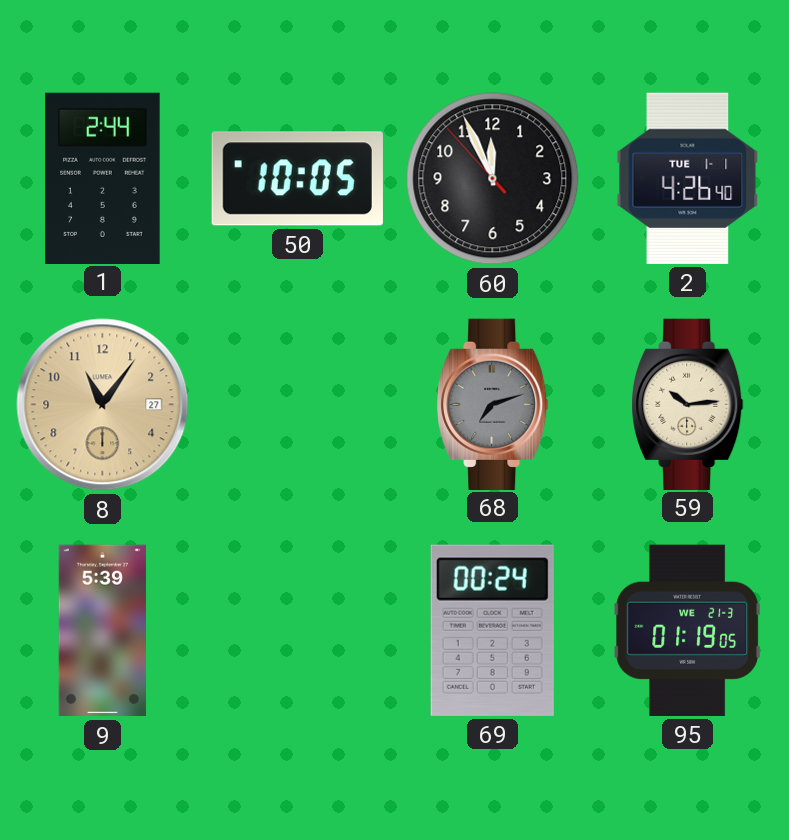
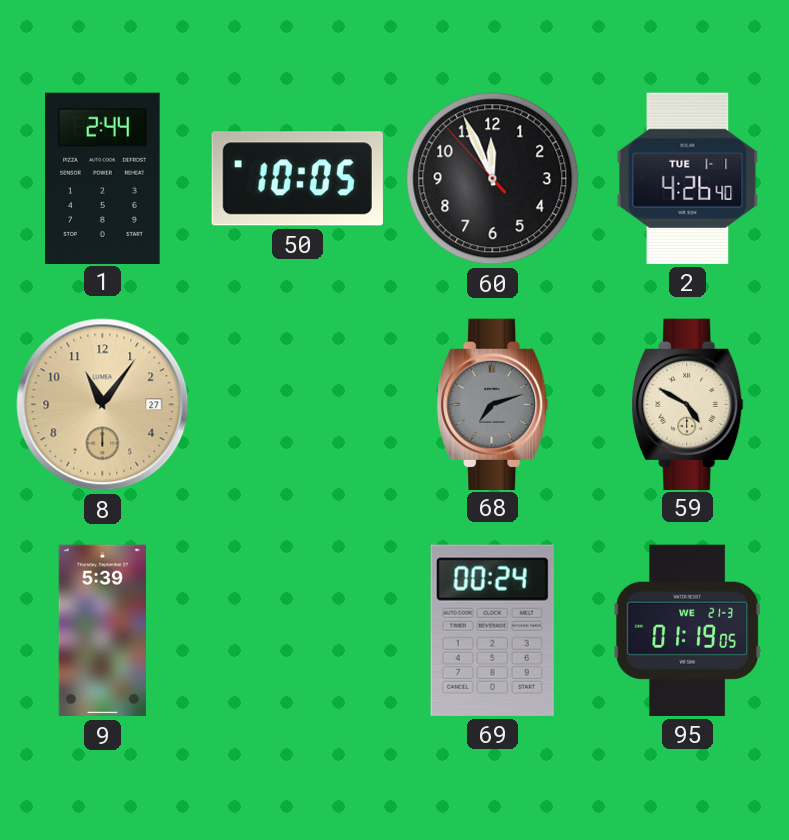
59: 10:14 -> 4:50
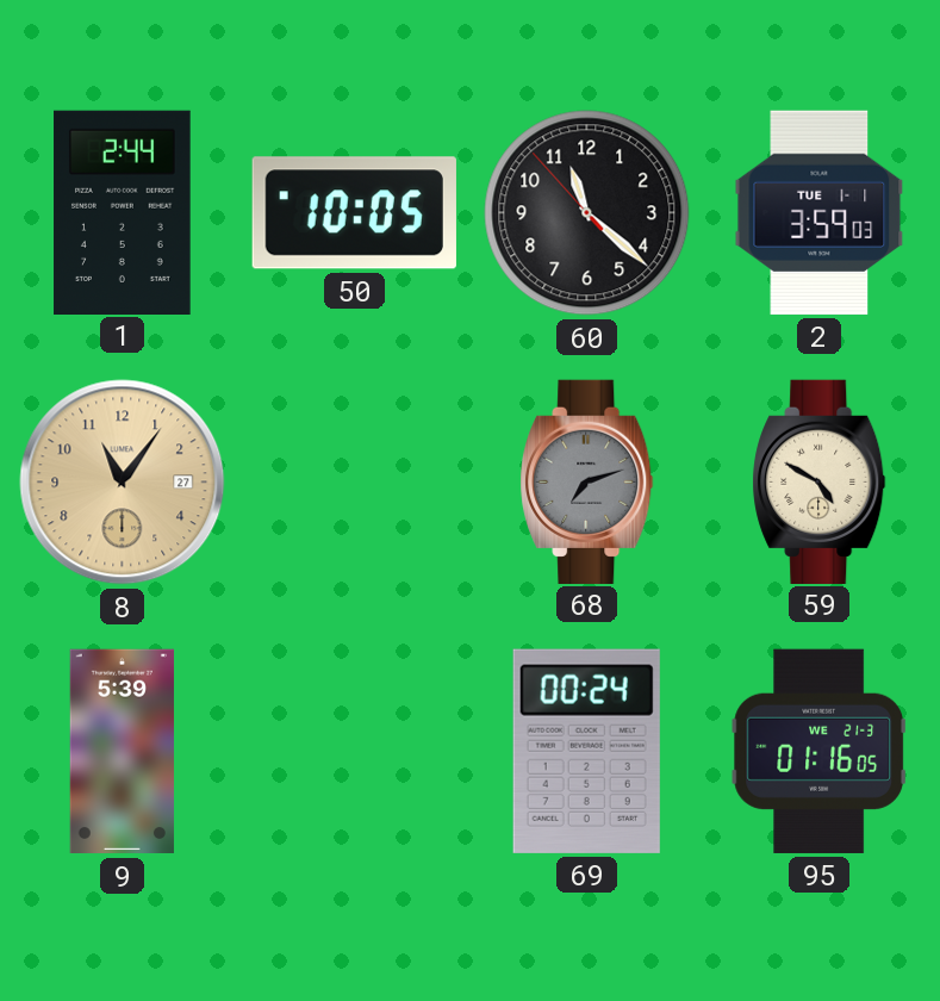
60: 11:55 -> 11:21
2: 4:26 -> 3:59
95: 01:19 -> 01:16
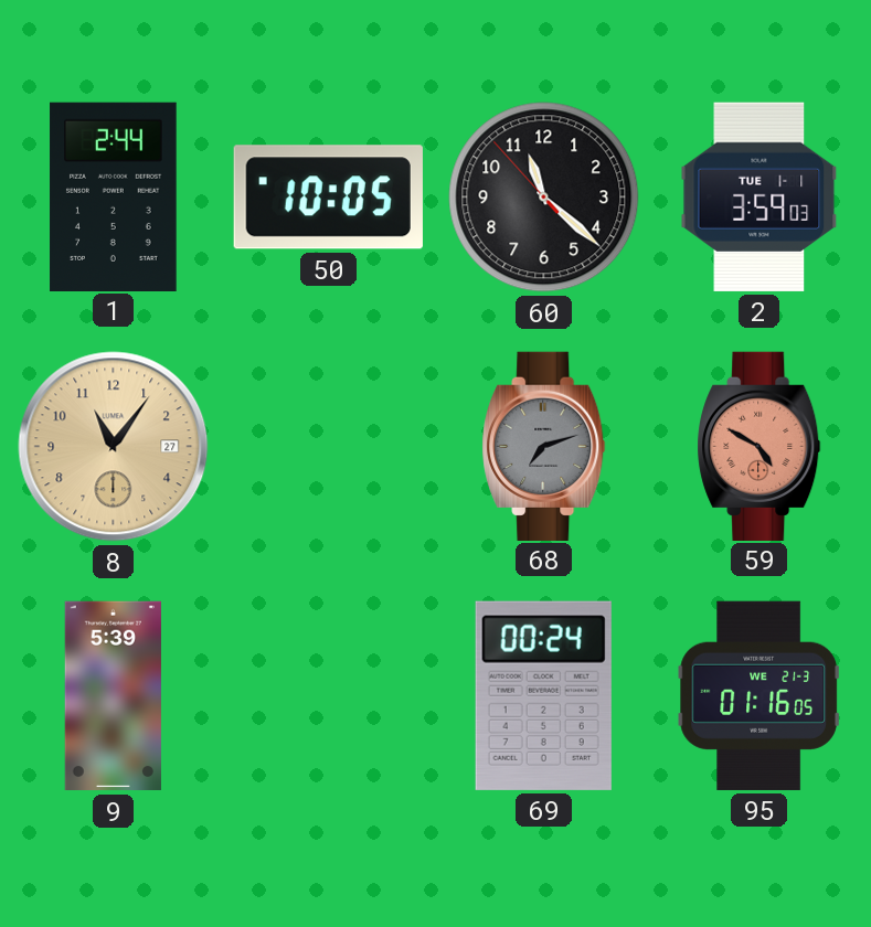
59 dial: cream -> salmon
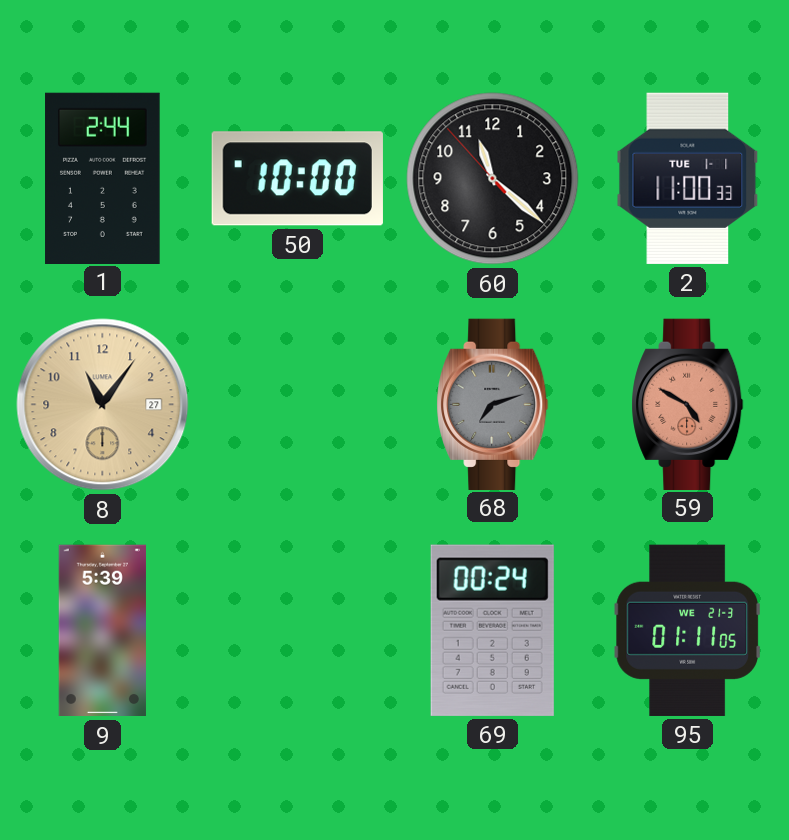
50: 10:05 -> 10:00
2: 3:59 -> 11:00
95: 01:16 -> 01:11
